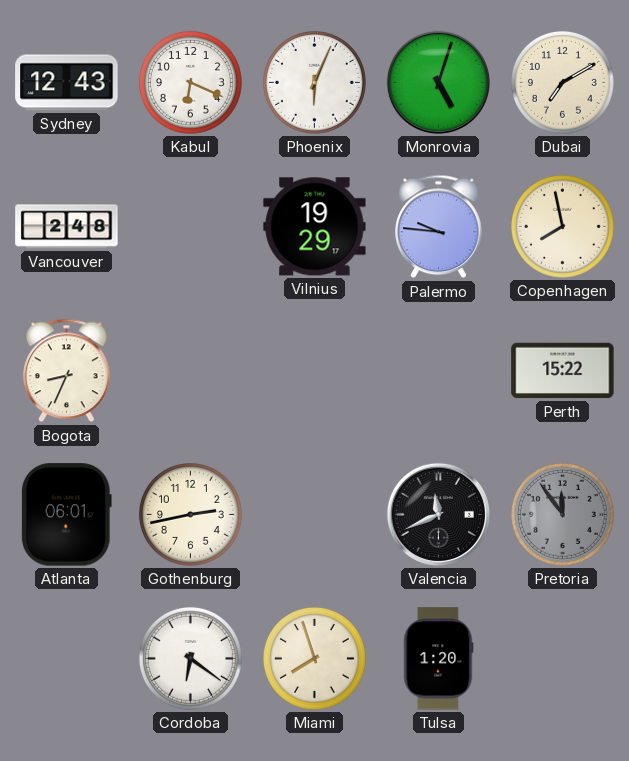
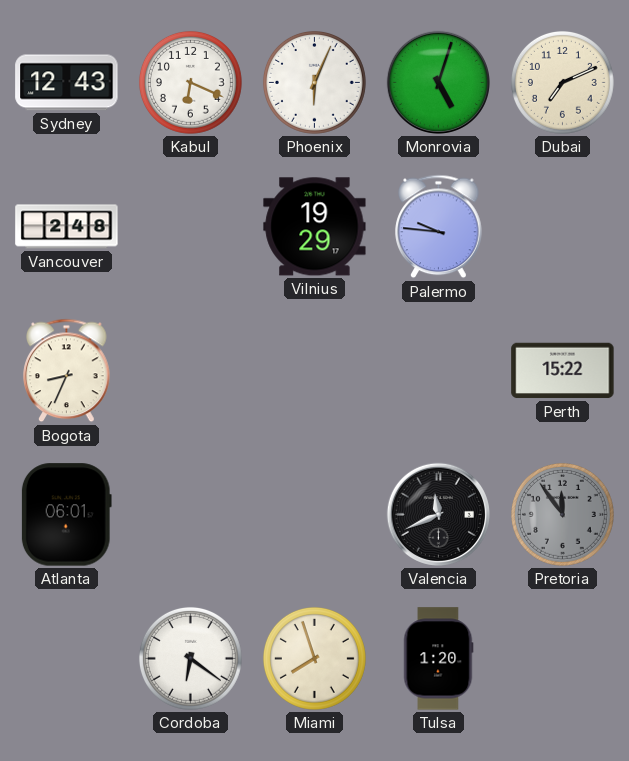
Dubai: 7:10 -> 7:11
Copenhagen: 7:58 -> none
Gothenburg: 2:43 -> none
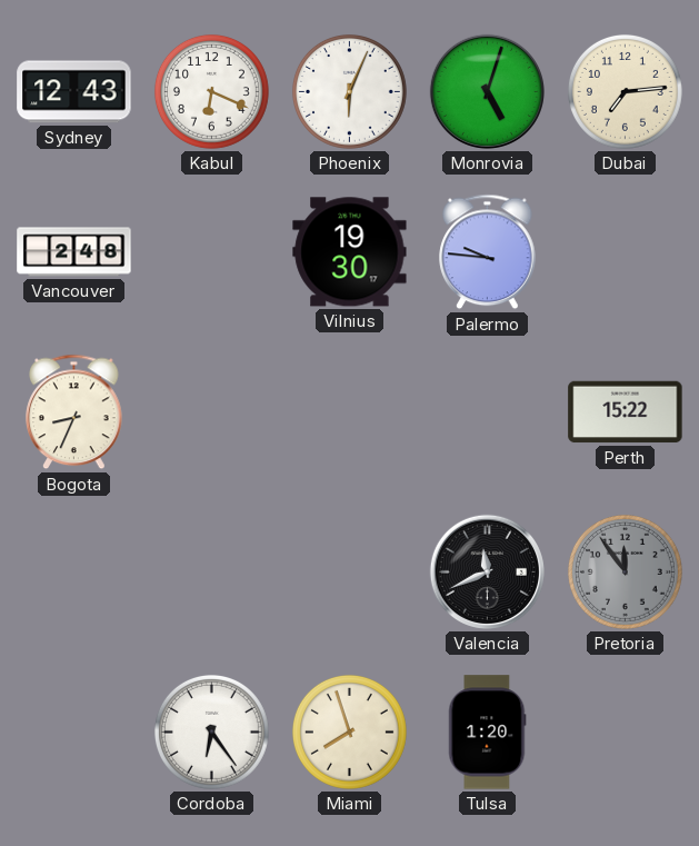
Dubai: 7:11 -> 7:14
Vilnius: 19:29 -> 19:30
Atlanta: 06:01 -> none
Cordoba: 6:21 -> 6:24
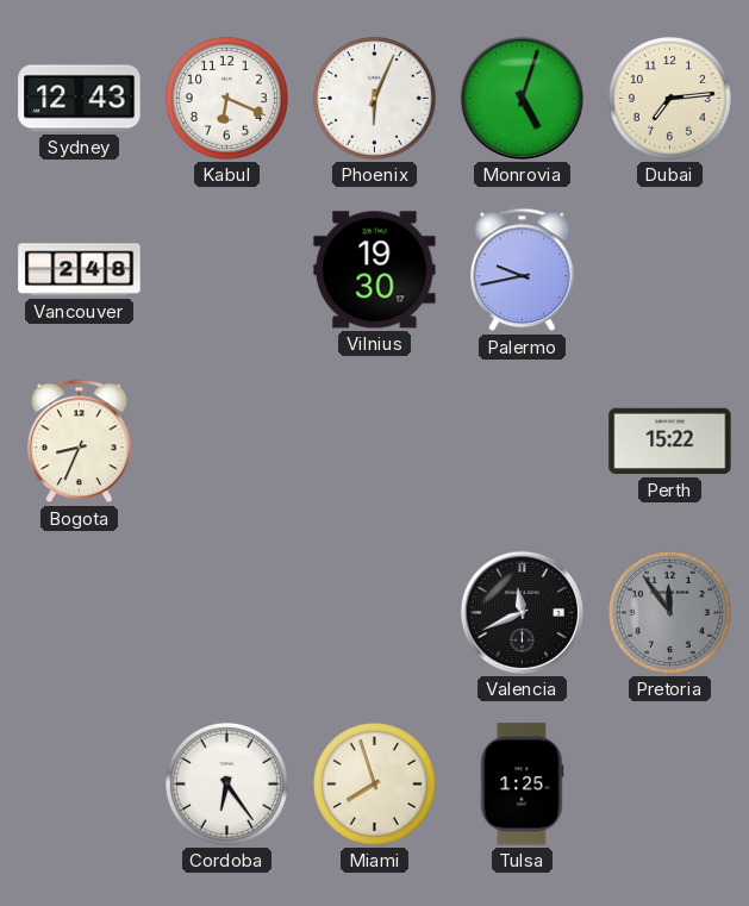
Palermo: 9:46 -> 9:43
Tulsa: 1:20 -> 1:25
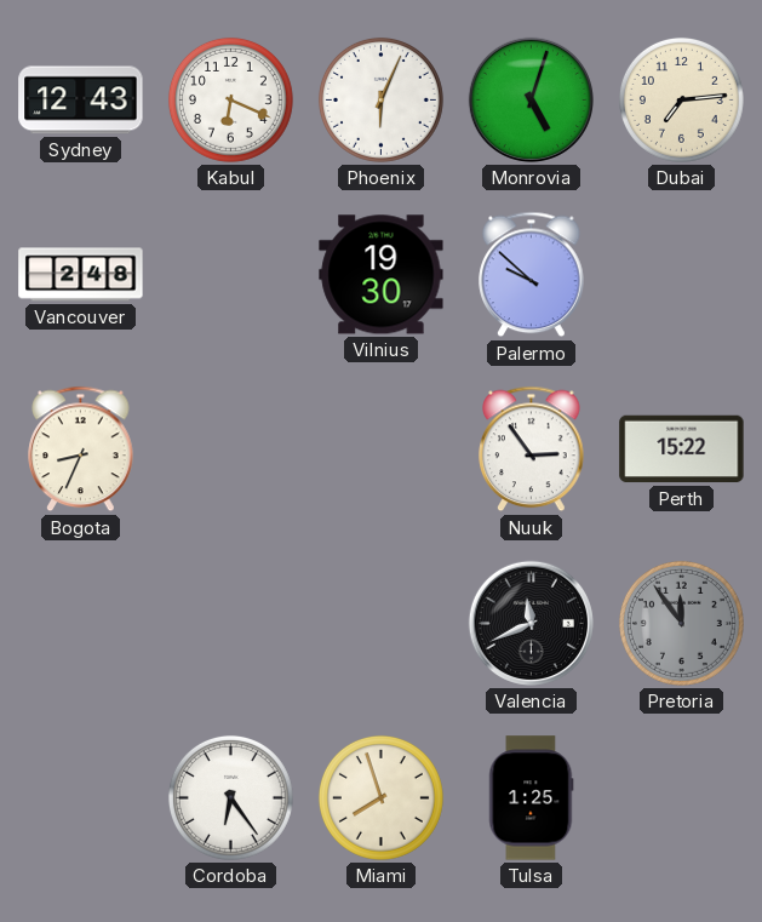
Palermo: 9:43 -> 9:52
Nuuk: none -> 2:54
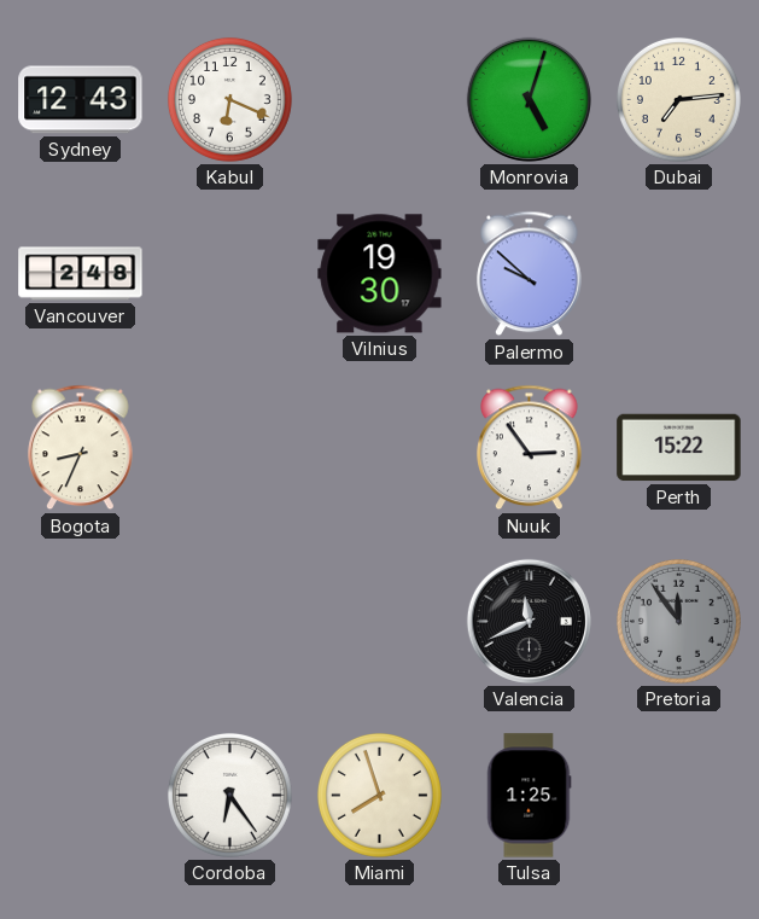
Phoenix: 6:04 -> none
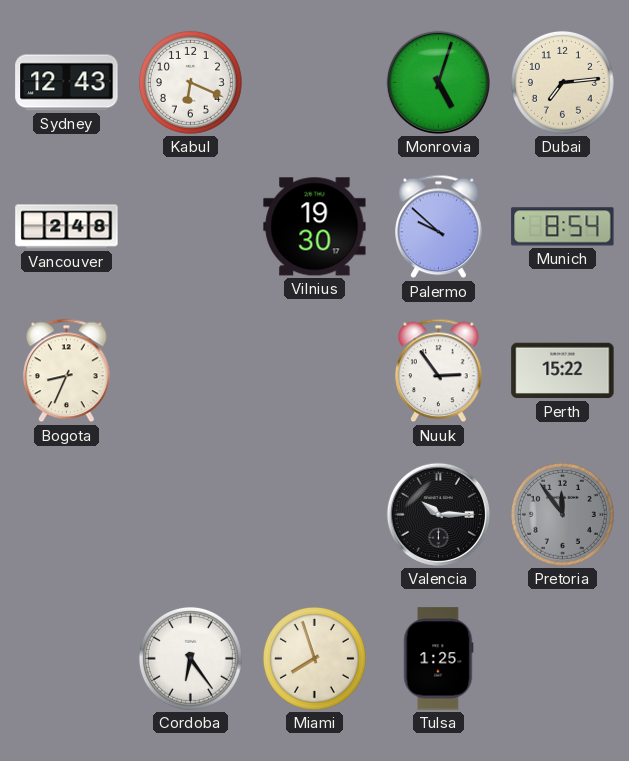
Munich: none -> 8:54
Valencia: 11:41 -> 10:15
